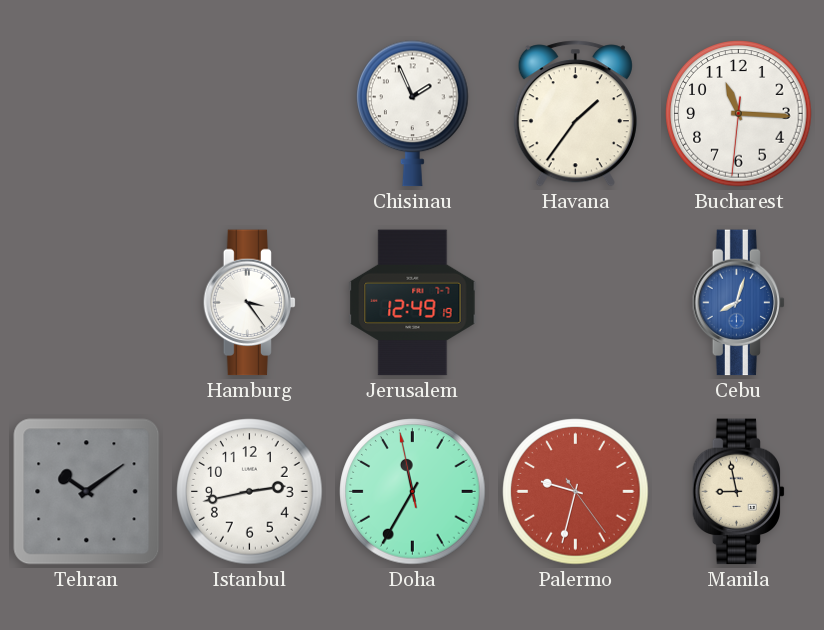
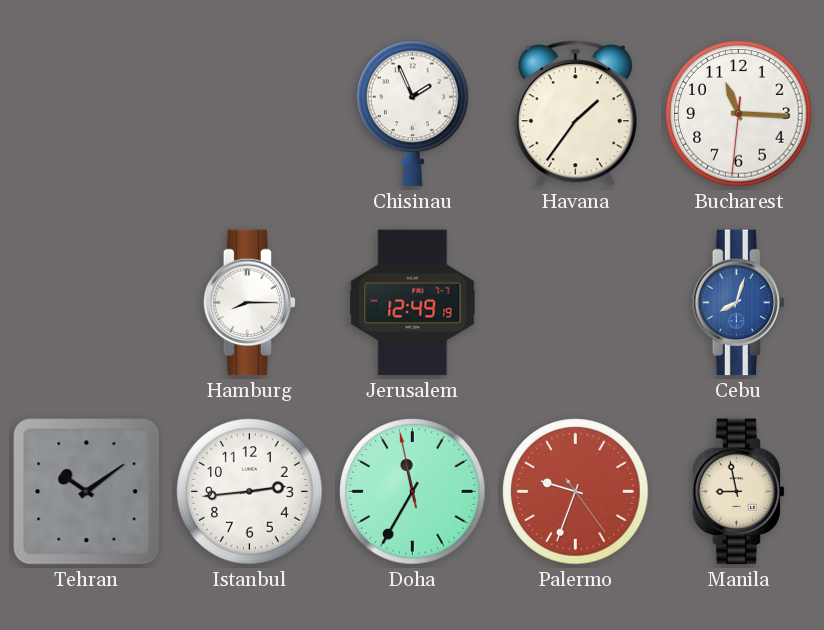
Hamburg: 3:24 -> 8:15
Istanbul: 2:43 -> 2:44
Palermo: 9:32 -> 9:33
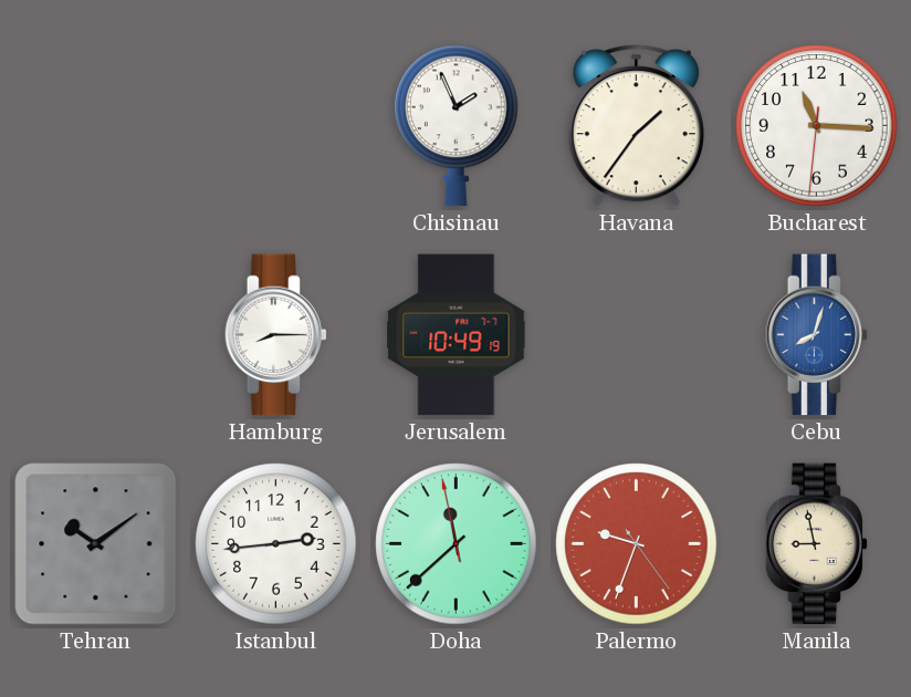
Jerusalem: 12:49 -> 10:49
Doha: 11:34 -> 11:37
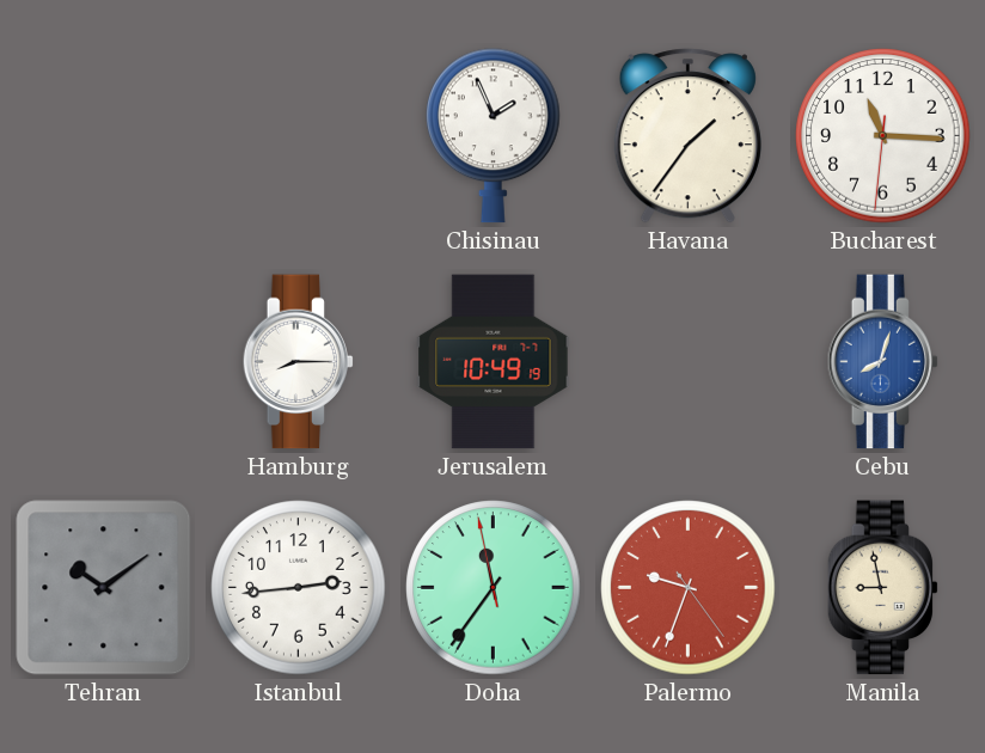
Doha: 11:37 -> 11:35
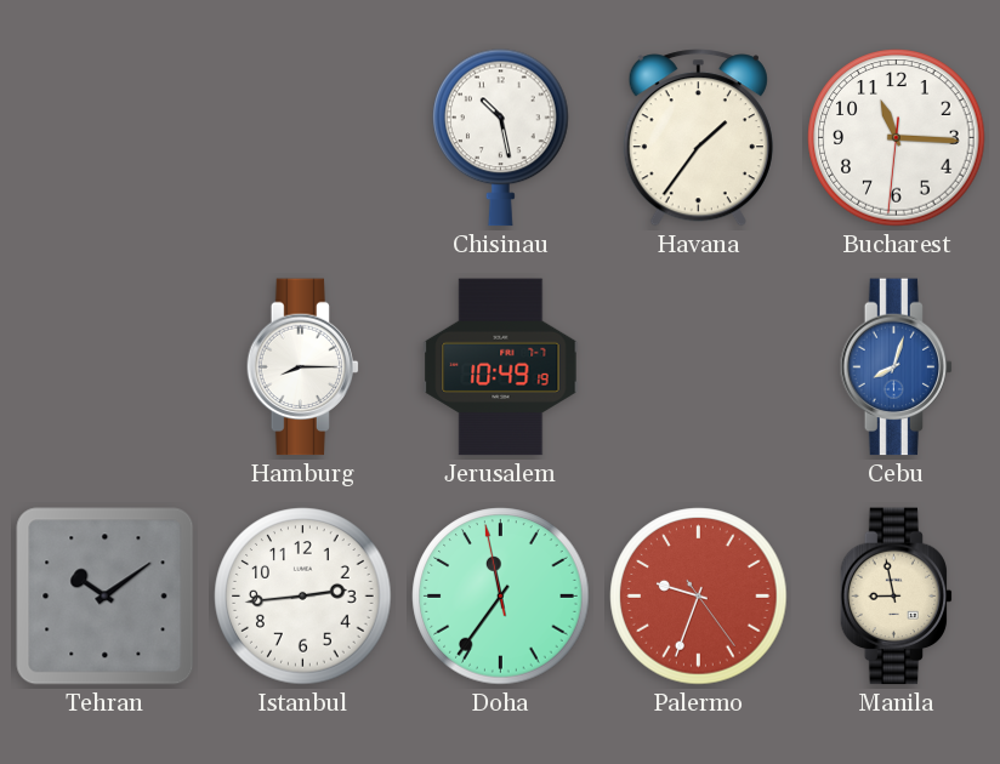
Chisinau: 1:56 -> 10:28
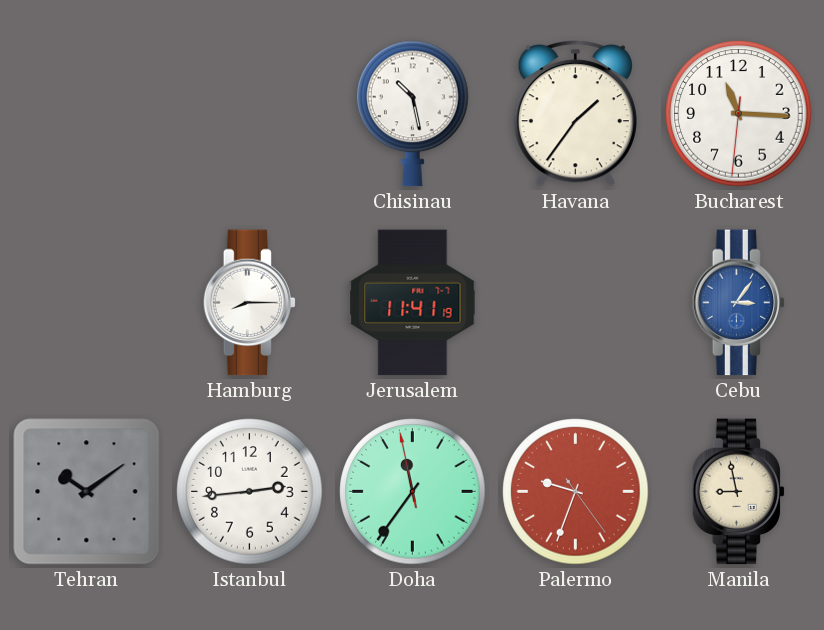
Jerusalem: 10:49 -> 11:41
Cebu: 8:03 -> 3:06
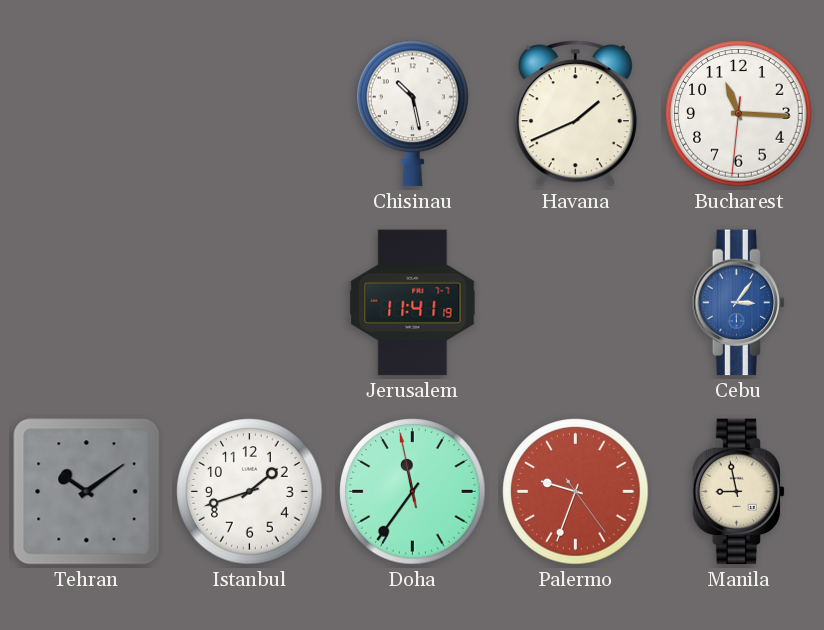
Havana: 1:36 -> 1:41
Hamburg: 8:15 -> none
Istanbul: 2:44 -> 1:42
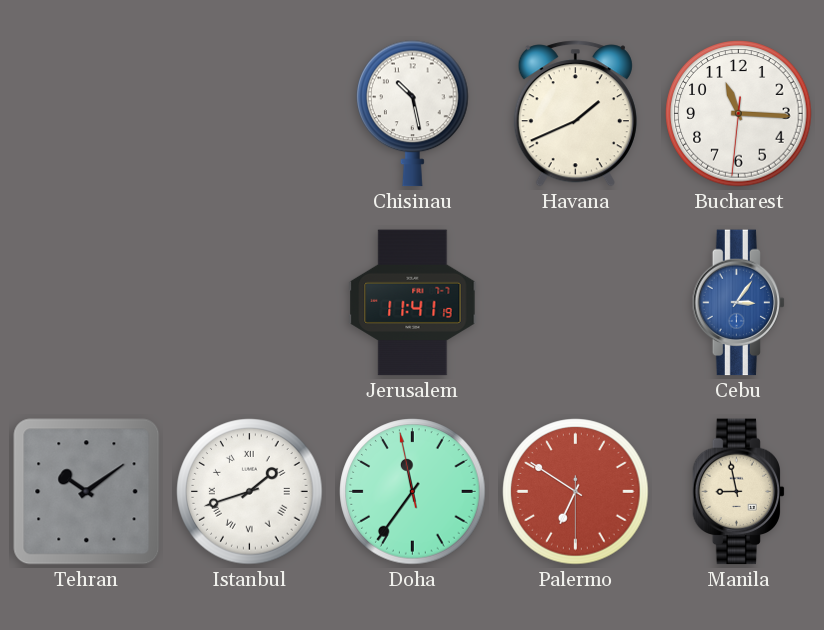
Istanbul numerals: Arabic -> Roman
Palermo: 9:33 -> 6:50
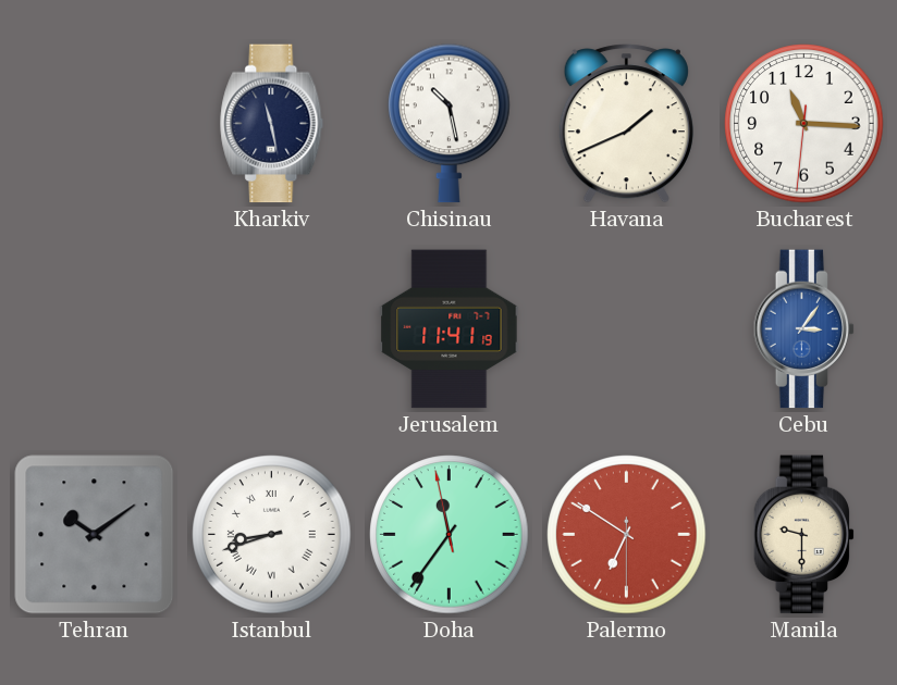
Kharkiv: none -> 11:28
Istanbul: 1:42 -> 8:42
Manila: 8:58 -> 9:30
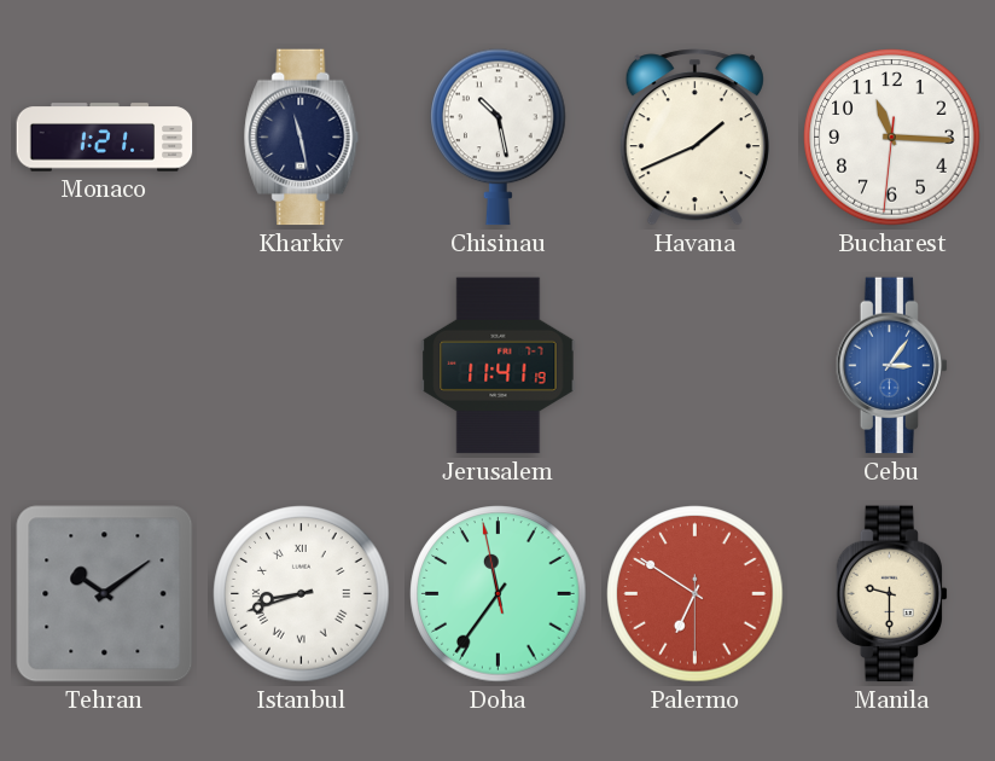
Monaco: none -> 1:21
